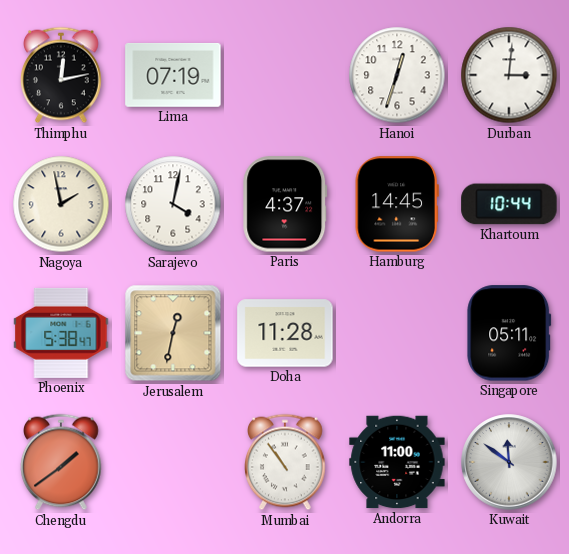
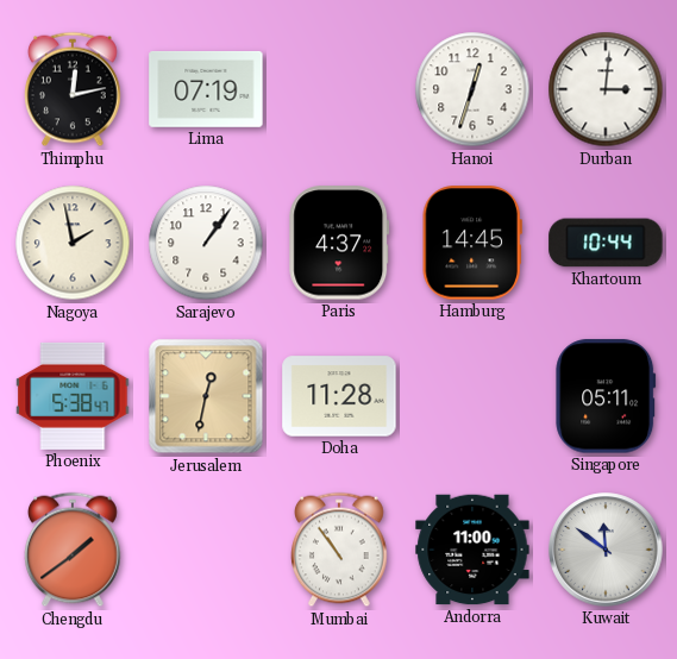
Sarajevo: 4:02 -> 1:06
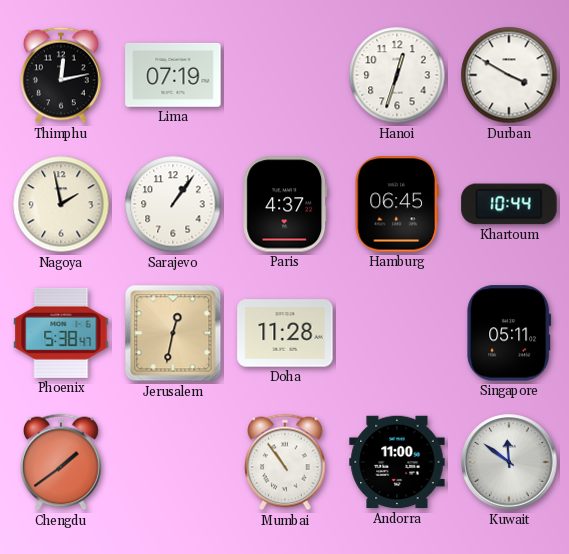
Durban: 3:01 -> 3:50
Hamburg: 14:45 -> 06:45
